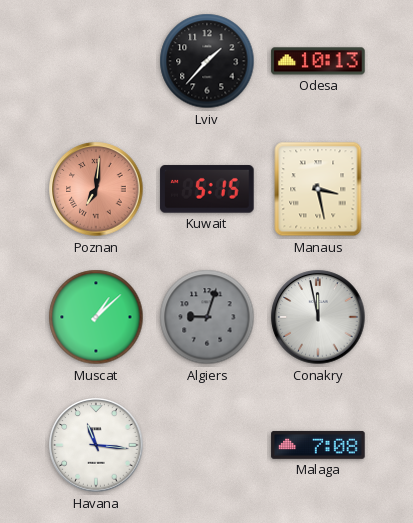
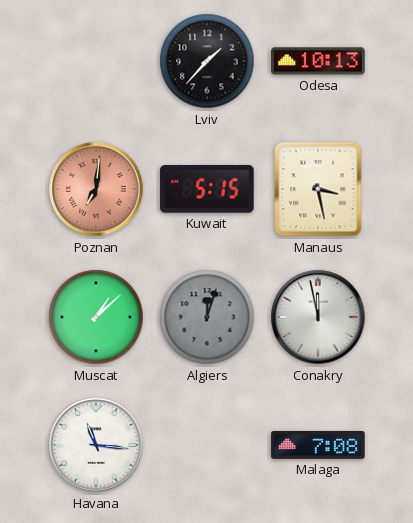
Algiers: 9:03 -> 12:03
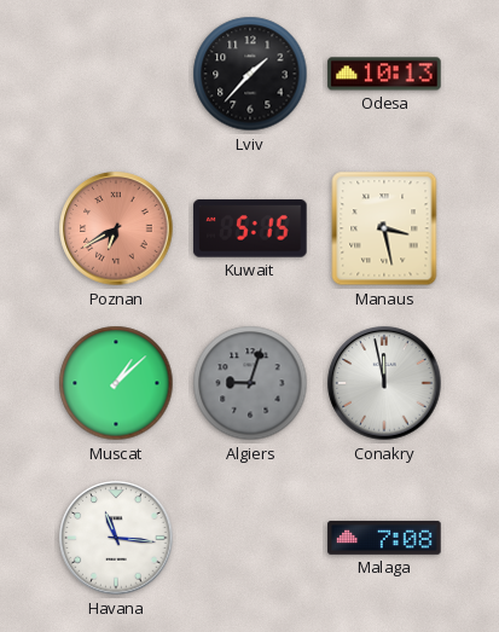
Poznan: 7:01 -> 6:40
Algiers: 12:03 -> 9:03
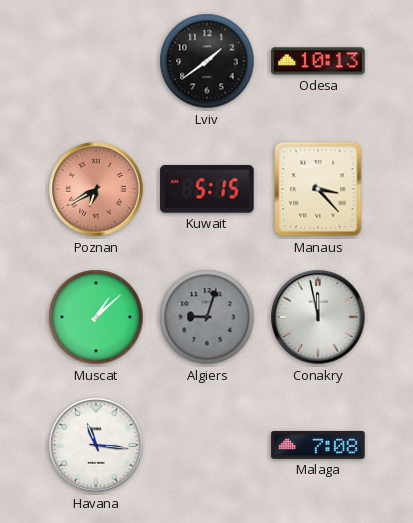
Lviv: 1:37 -> 1:39
Manaus: 3:28 -> 3:23
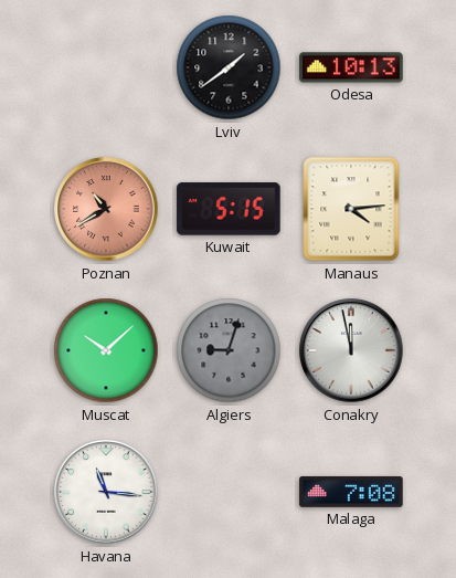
Poznan: 6:40 -> 10:40
Manaus: 3:23 -> 4:14
Muscat: 1:08 -> 10:08
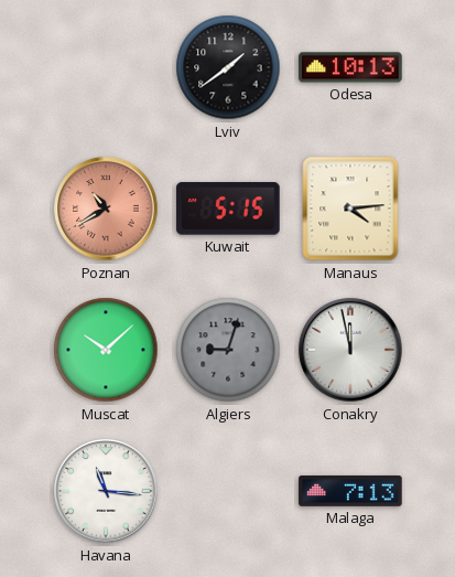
Malaga: 7:08 -> 7:13
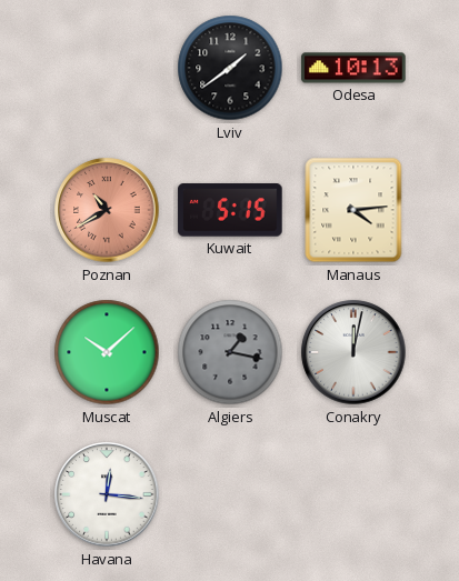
Algiers: 9:03 -> 1:17
Conakry: 11:58 -> 12:02
Havana: 11:16 -> 12:16
Malaga: 7:13 -> none
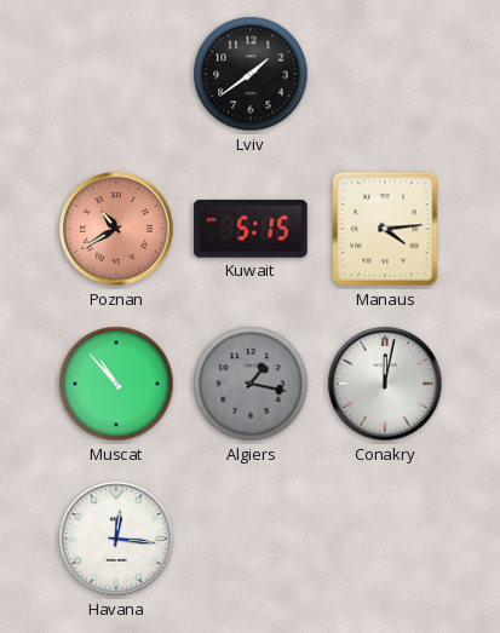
Odesa: 10:13 -> none
Muscat: 10:08 -> 10:53
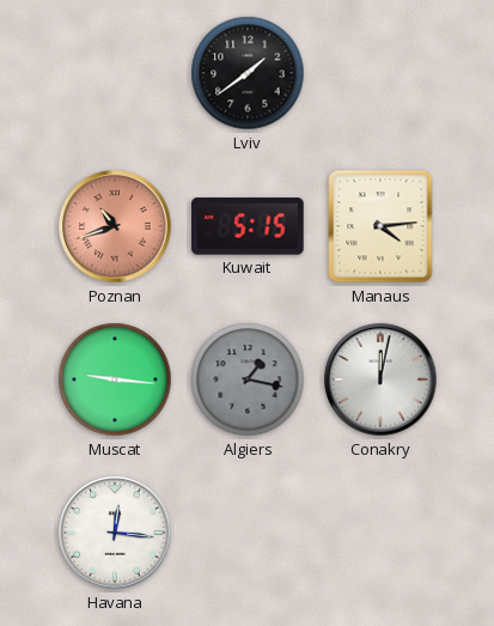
Poznan: 10:40 -> 10:42
Muscat: 10:53 -> 9:16
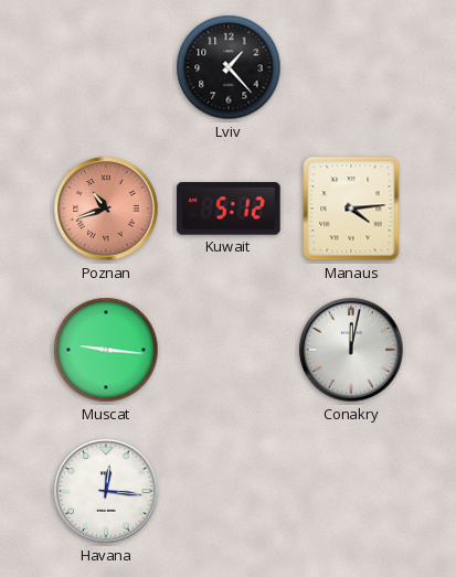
Lviv: 1:39 -> 1:23
Kuwait: 5:15 -> 5:12
Algiers: 1:17 -> none
